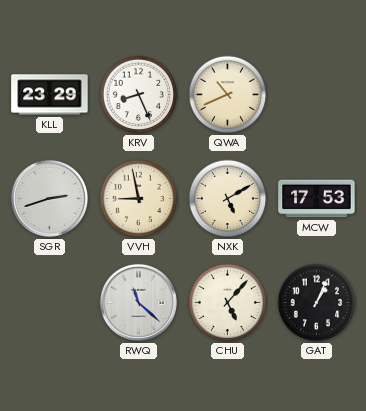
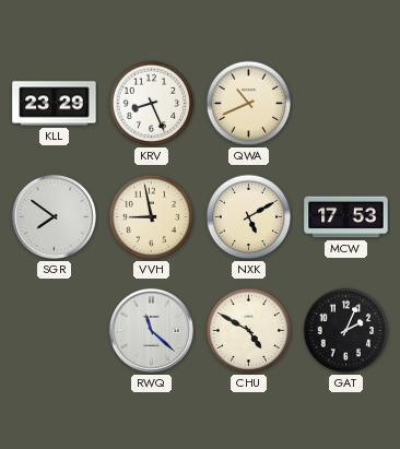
SGR: 2:42 -> 7:51
CHU: 5:07 -> 4:50
GAT: 1:04 -> 2:04
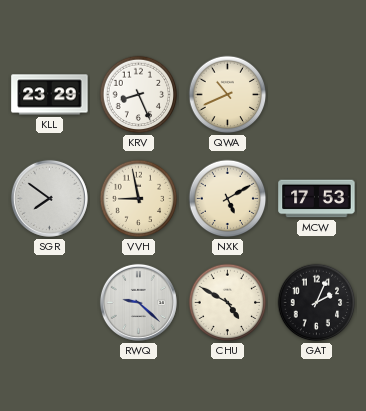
RWQ: 11:22 -> 9:22
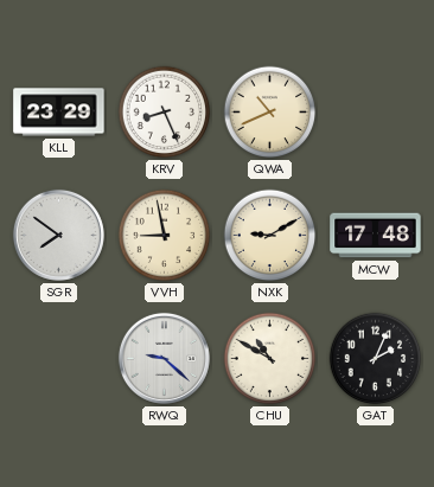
NXK: 5:10 -> 9:10
MCW: 17:53 -> 17:48
CHU: 4:50 -> 10:50
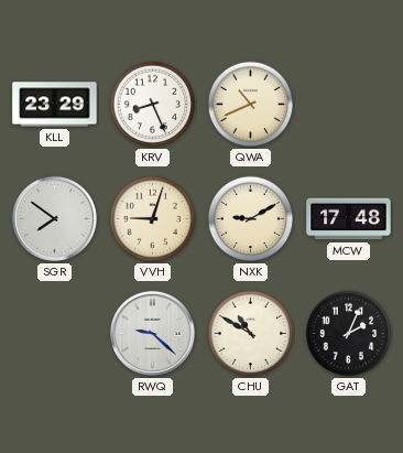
VVH: 8:58 -> 9:03
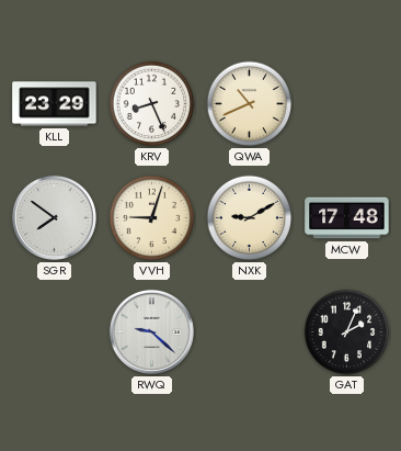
CHU: 10:50 -> none
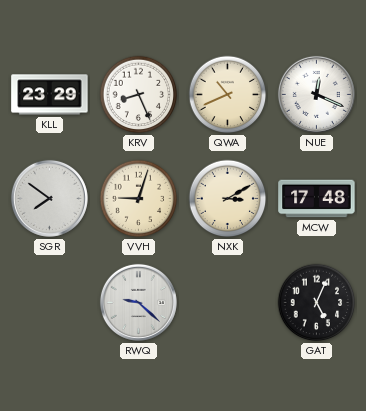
NUE: none -> 12:19
NXK: 9:10 -> 3:10
GAT: 2:04 -> 5:04
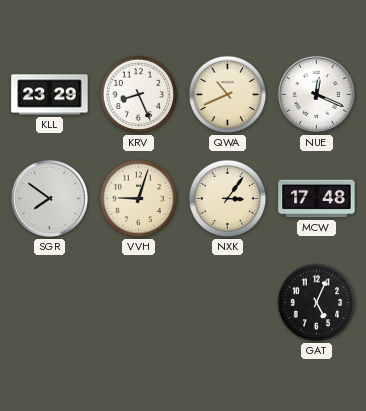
NXK: 3:10 -> 3:06
RWQ: 9:22 -> none
